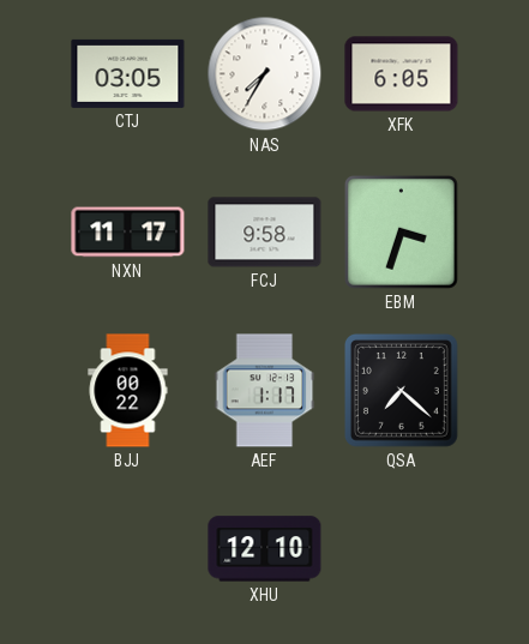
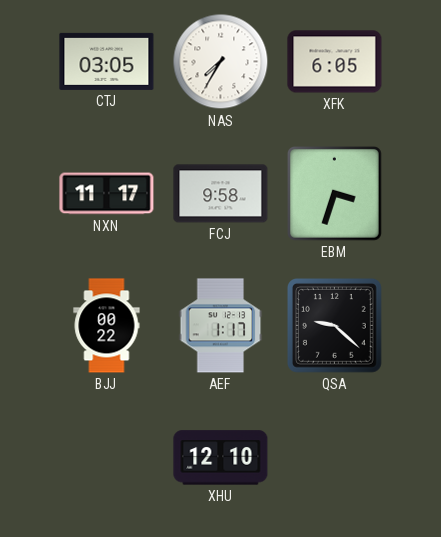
QSA: 7:22 -> 9:22
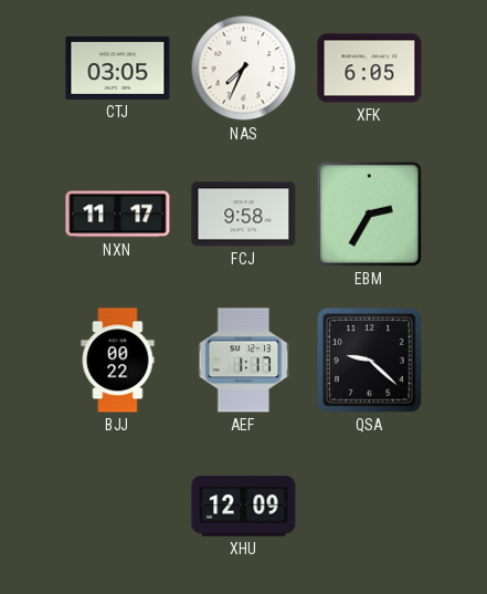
NAS: 7:35 -> 7:34
EBM: 3:33 -> 2:35
XHU: 12:10 -> 12:09
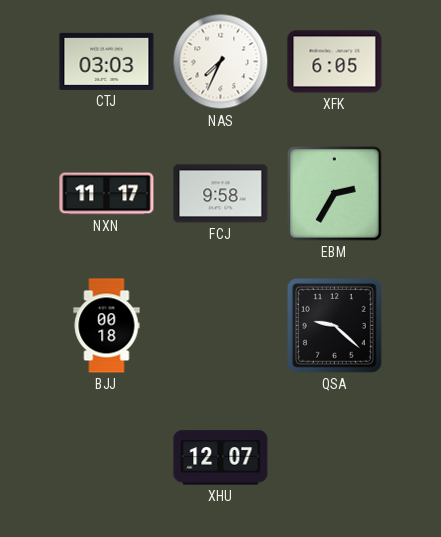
CTJ: 03:05 -> 03:03
BJJ: 00:22 -> 00:18
AEF: 1:17 -> none
XHU: 12:09 -> 12:07
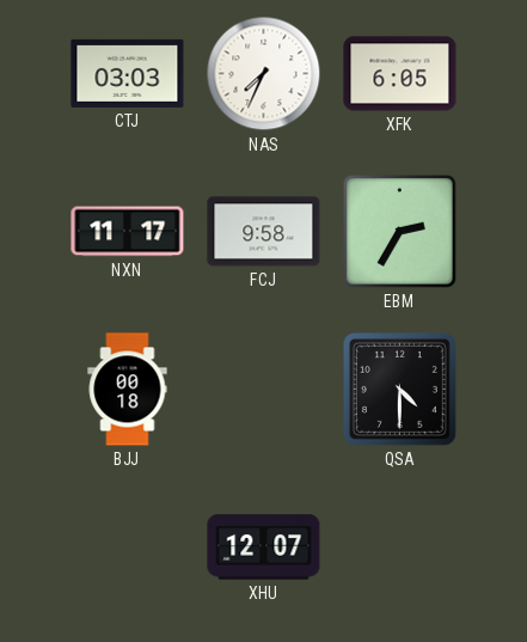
QSA: 9:22 -> 4:30
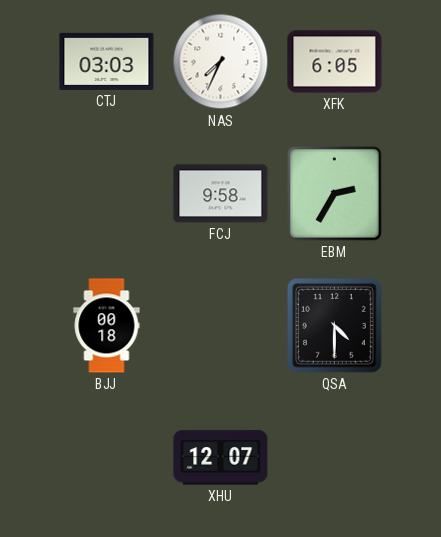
NXN: 11:17 -> none
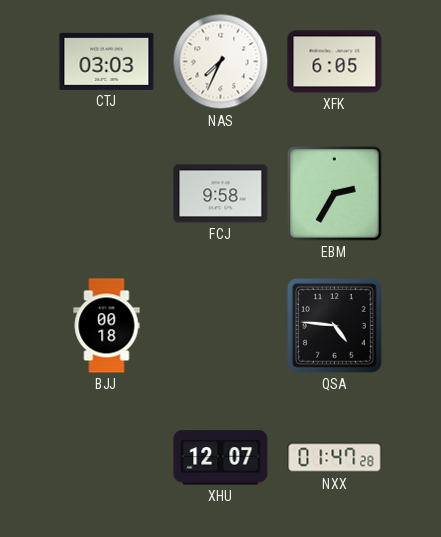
QSA: 4:30 -> 4:46
NXX: none -> 01:47
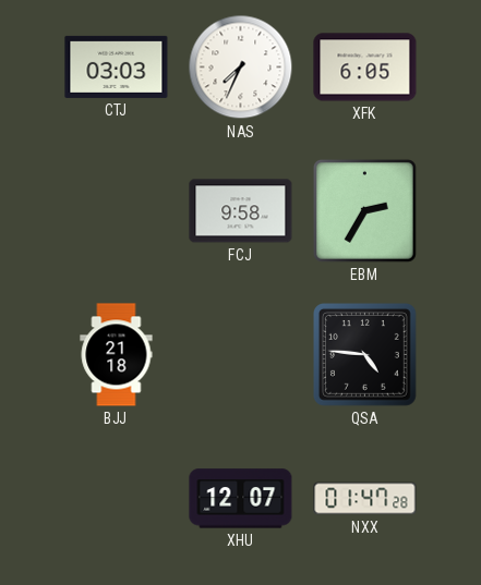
BJJ: 00:18 -> 21:18
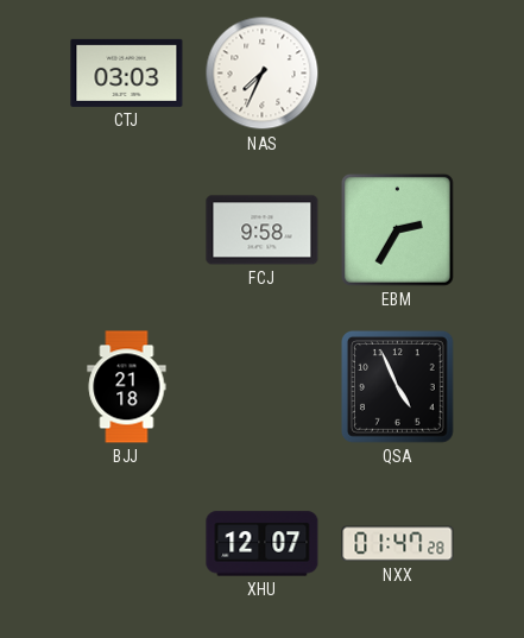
XFK: 6:05 -> none
QSA: 4:46 -> 4:56
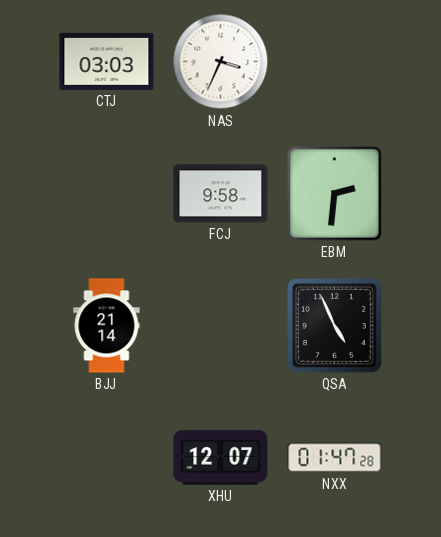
NAS: 7:34 -> 3:34
EBM: 2:35 -> 2:31
BJJ: 21:18 -> 21:14
